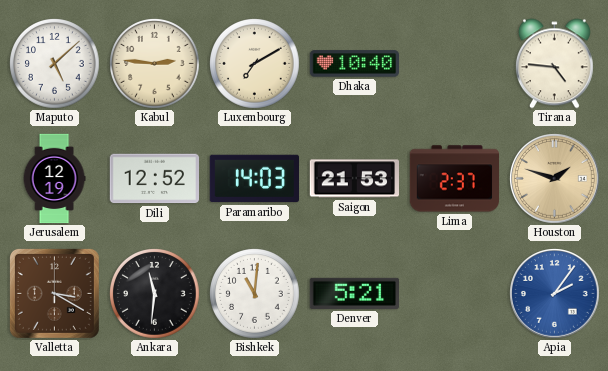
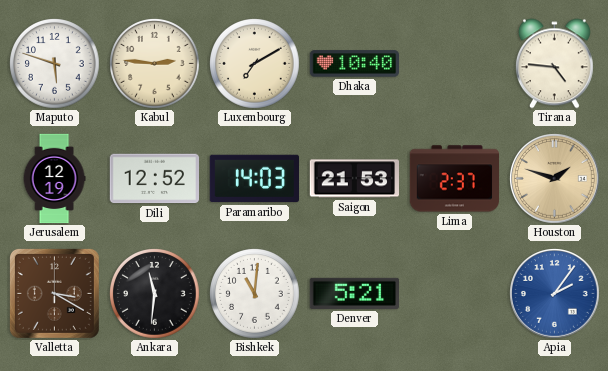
Maputo: 5:08 -> 5:48
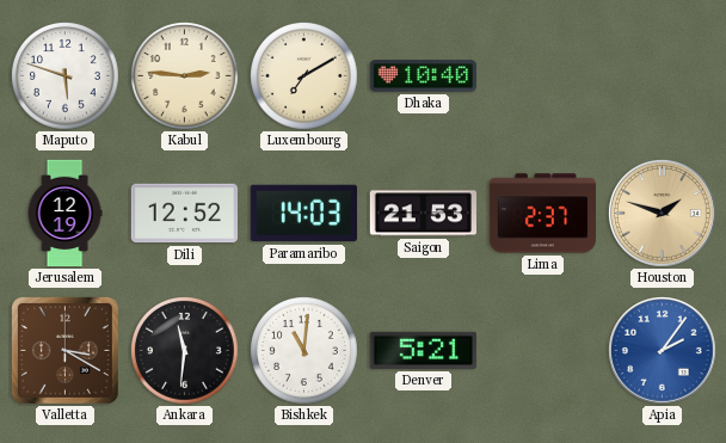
Tirana: 4:46 -> none
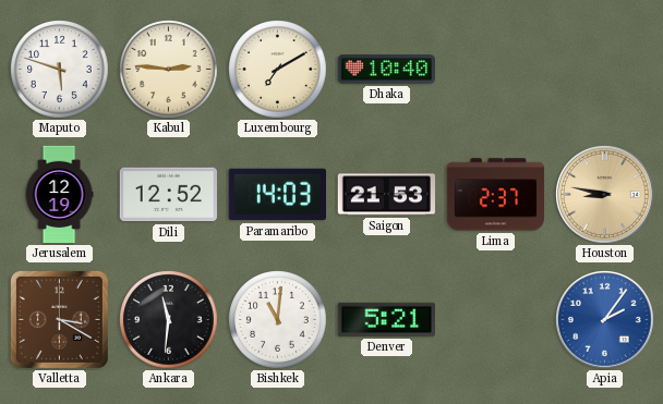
Houston: 1:48 -> 8:47
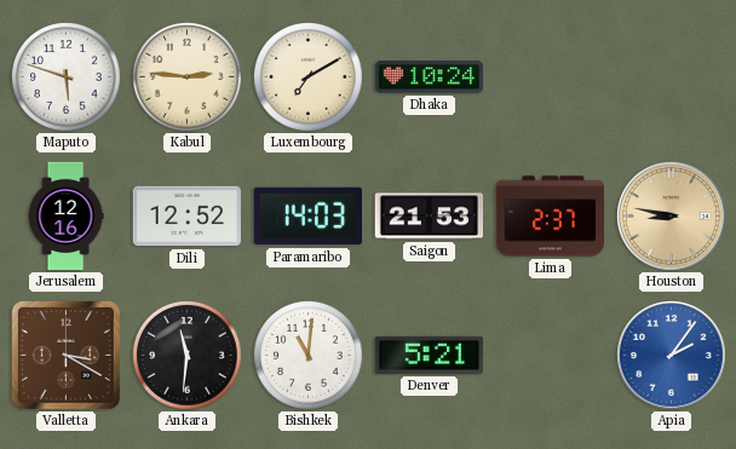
Dhaka: 10:40 -> 10:24
Jerusalem: 12:19 -> 12:16
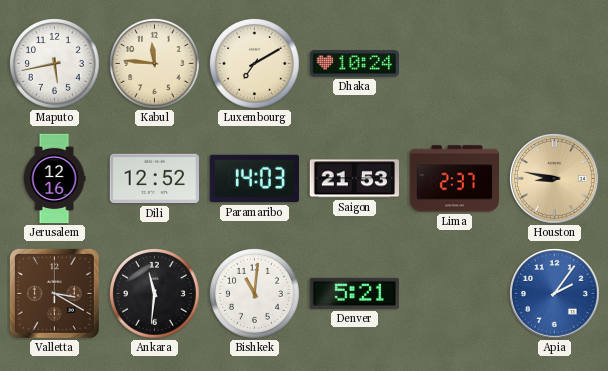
Maputo: 5:48 -> 5:43
Kabul: 2:46 -> 11:46
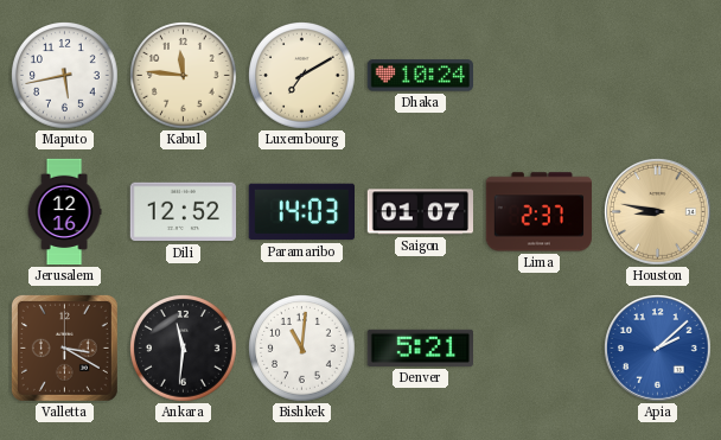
Saigon: 21:53 -> 01:07
Apia: 2:06 -> 2:08
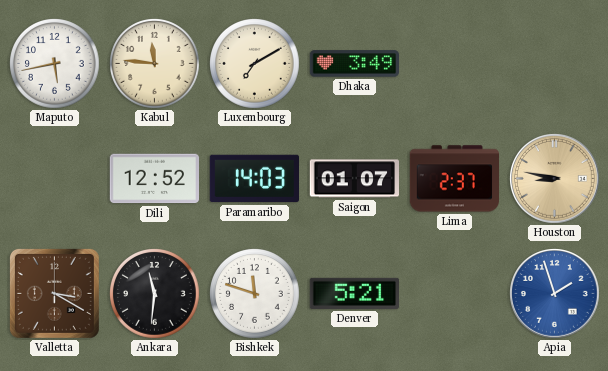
Dhaka: 10:24 -> 3:49
Jerusalem: 12:16 -> none
Bishkek: 11:01 -> 11:48
Apia: 2:08 -> 1:57
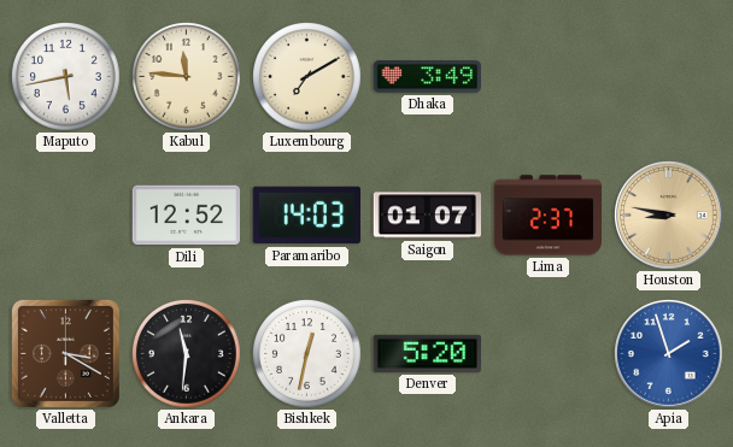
Bishkek: 11:48 -> 12:32
Denver: 5:21 -> 5:20
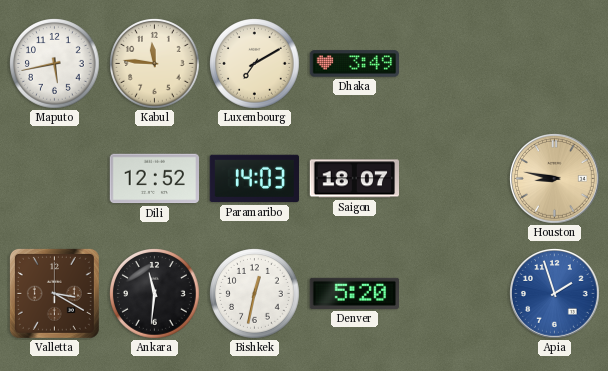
Saigon: 01:07 -> 18:07
Lima: 2:37 -> none
